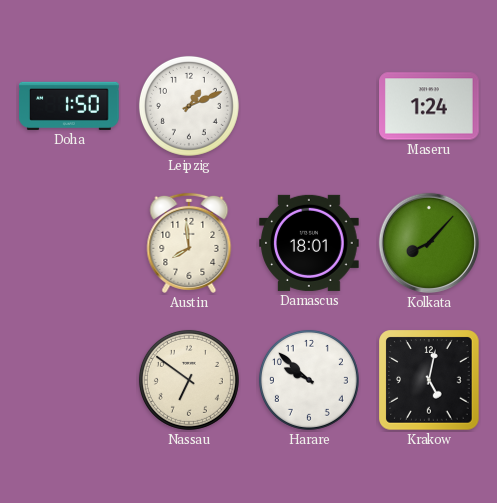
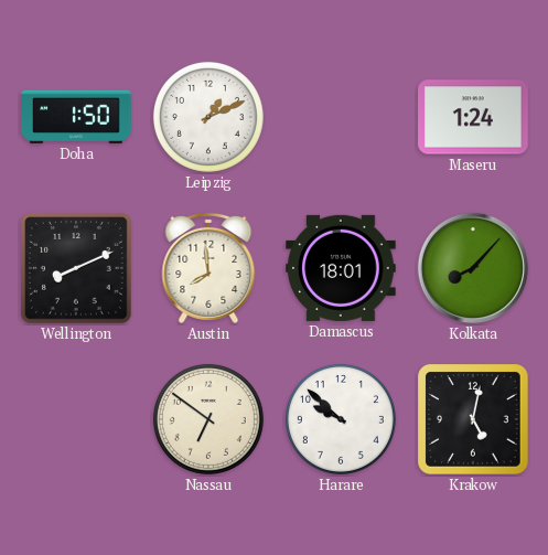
Wellington: none -> 8:11
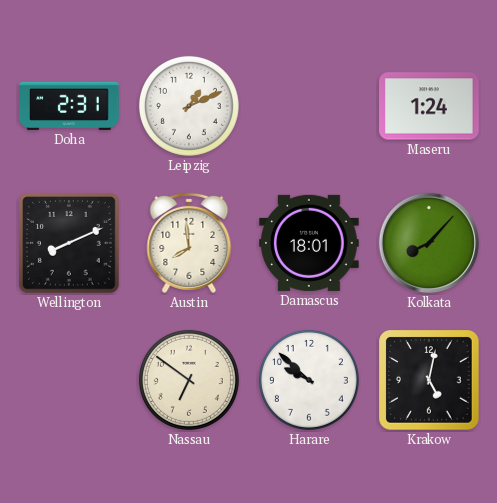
Doha: 1:50 -> 2:31
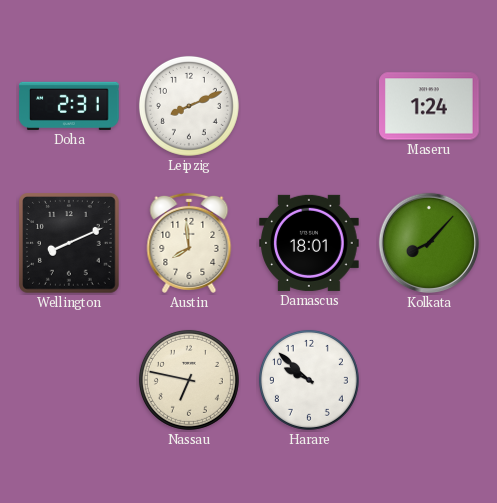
Leipzig: 1:11 -> 8:11
Nassau: 6:51 -> 6:47
Krakow: 5:02 -> none
